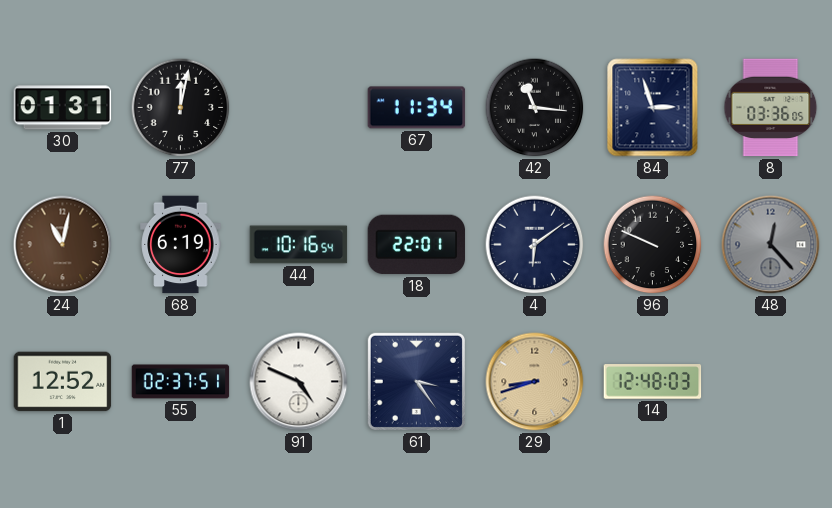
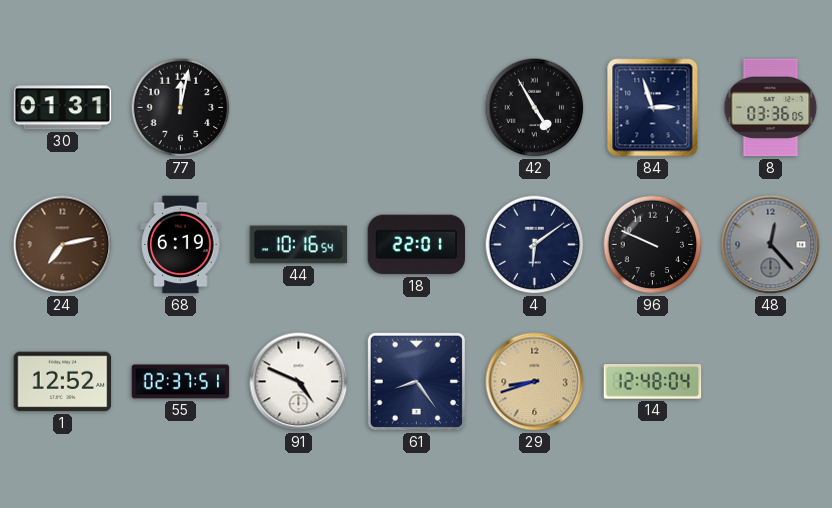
67: 11:34 -> none
42: 11:16 -> 4:55
24: 11:02 -> 7:13
61: 3:24 -> 8:24
14: 12:48:03 -> 12:48:04
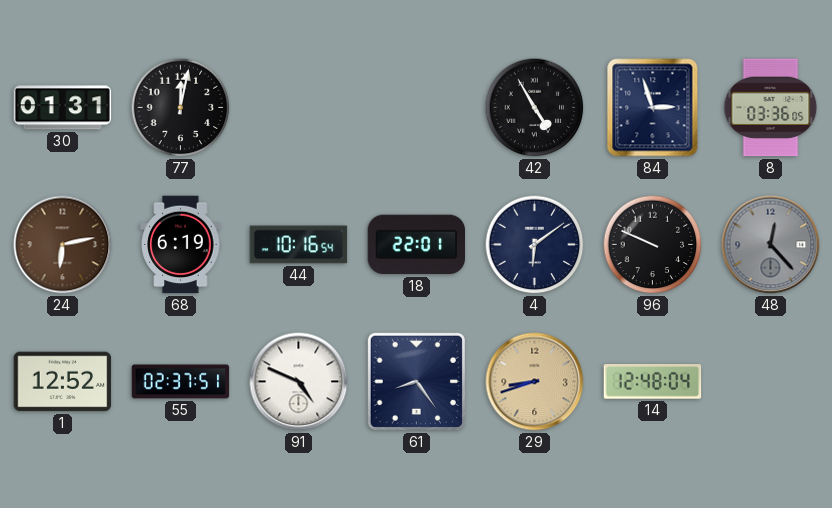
24: 7:13 -> 6:13
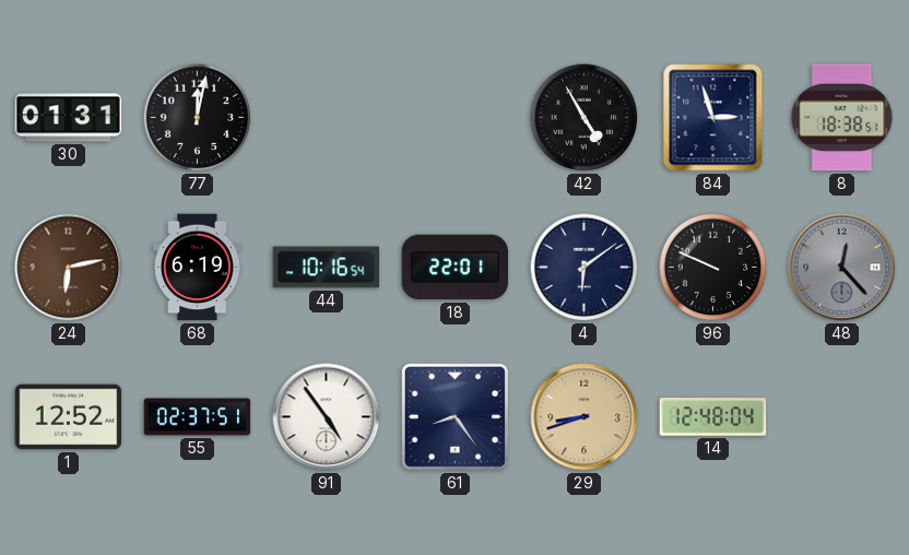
8: 03:36 -> 18:38
91: 4:49 -> 4:54
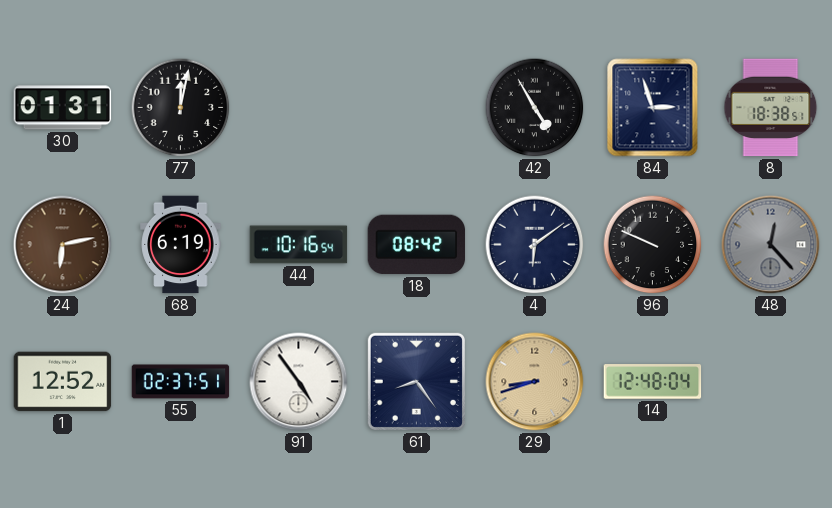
18: 22:01 -> 08:42
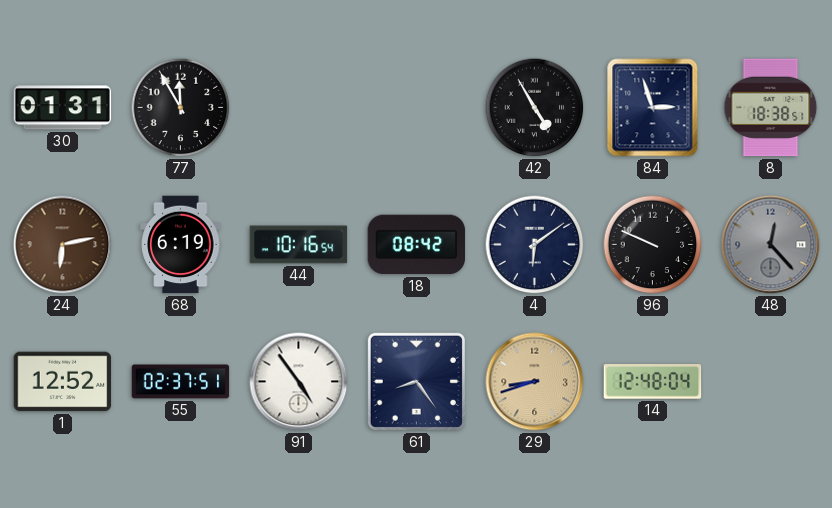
77: 12:02 -> 11:55
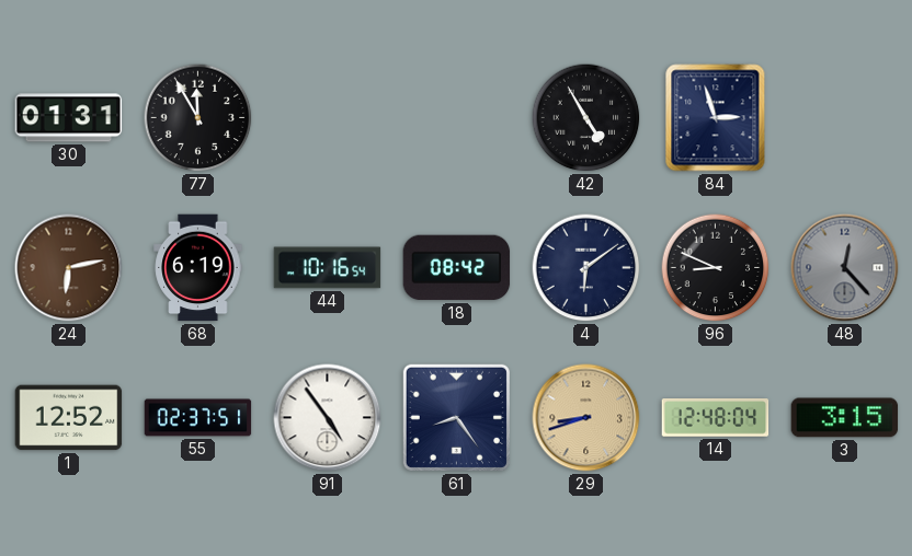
8: 18:38 -> none
96: 9:49 -> 8:49
3: none -> 3:15
